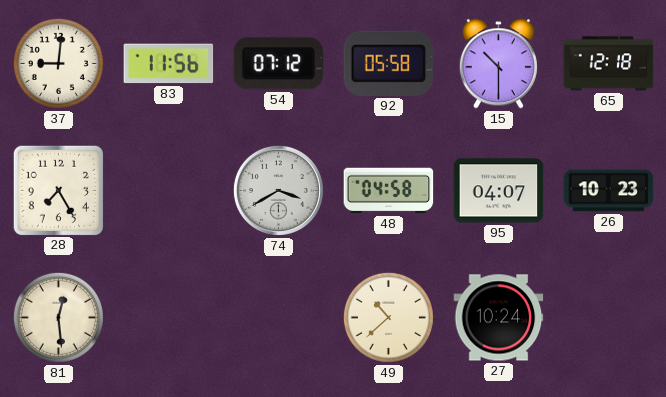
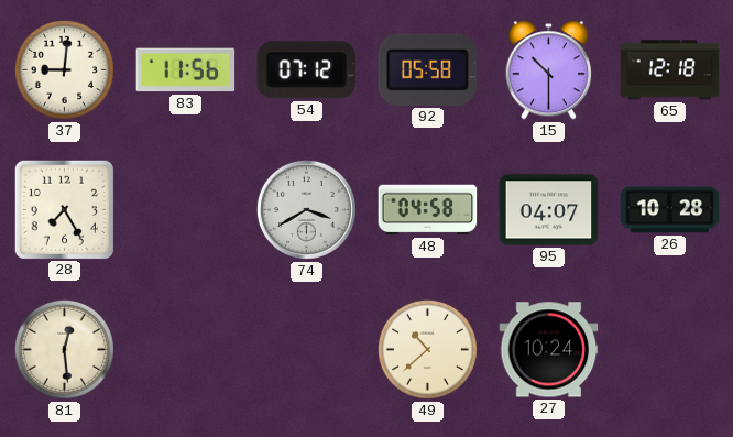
26: 10:23 -> 10:28
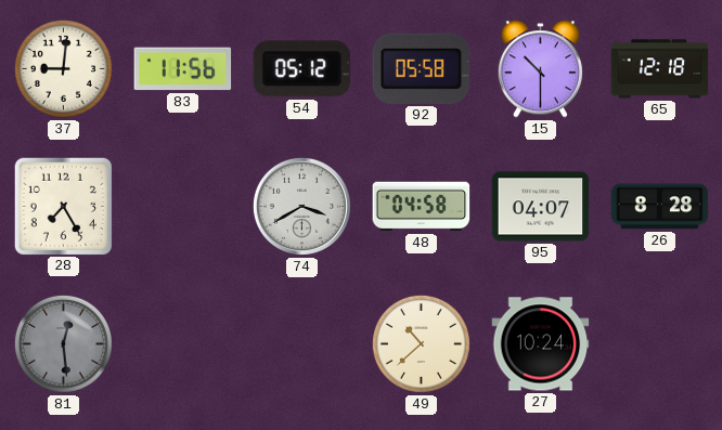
54: 07:12 -> 05:12
26: 10:28 -> 8:28
81 dial: cream -> grey
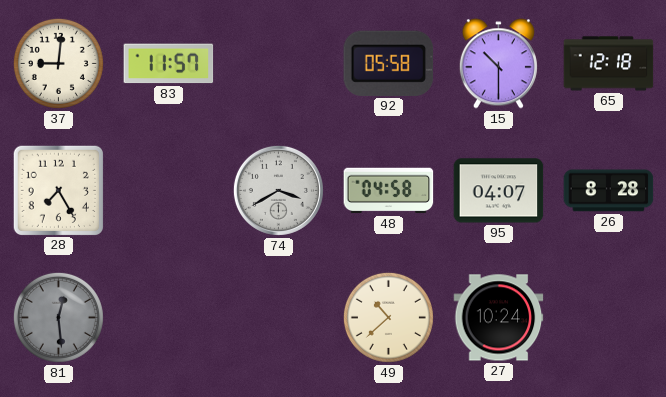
83: 11:56 -> 11:57
54: 05:12 -> none
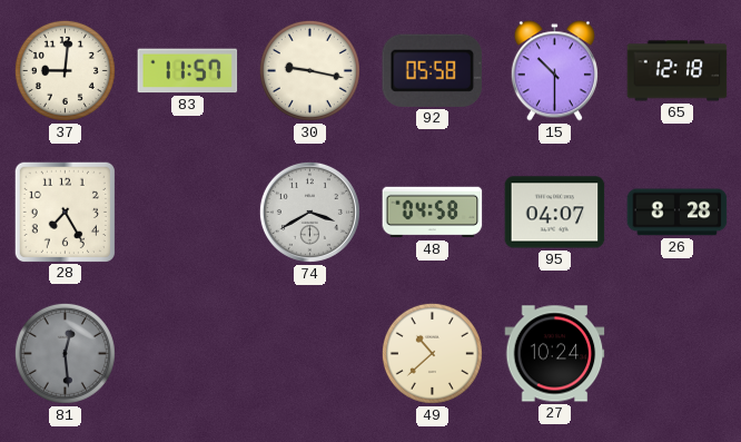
30: none -> 9:17
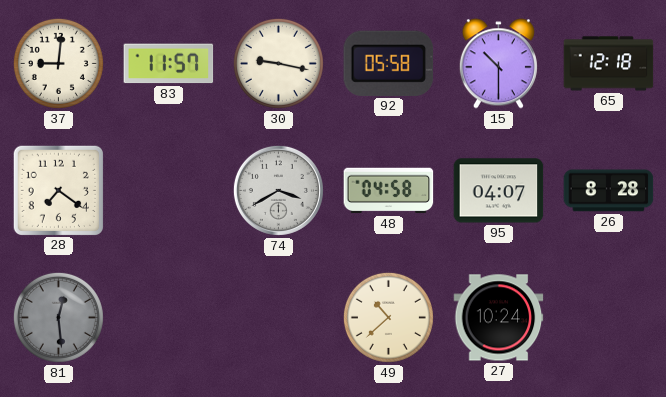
28: 7:25 -> 7:21
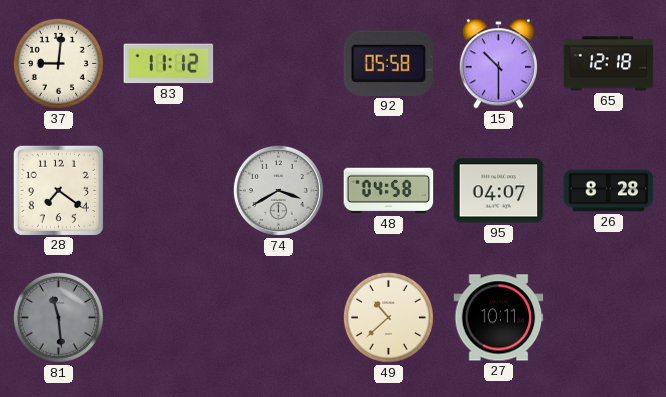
83: 11:57 -> 11:12
30: 9:17 -> none
81: 12:29 -> 11:29
27: 10:24 -> 10:11
